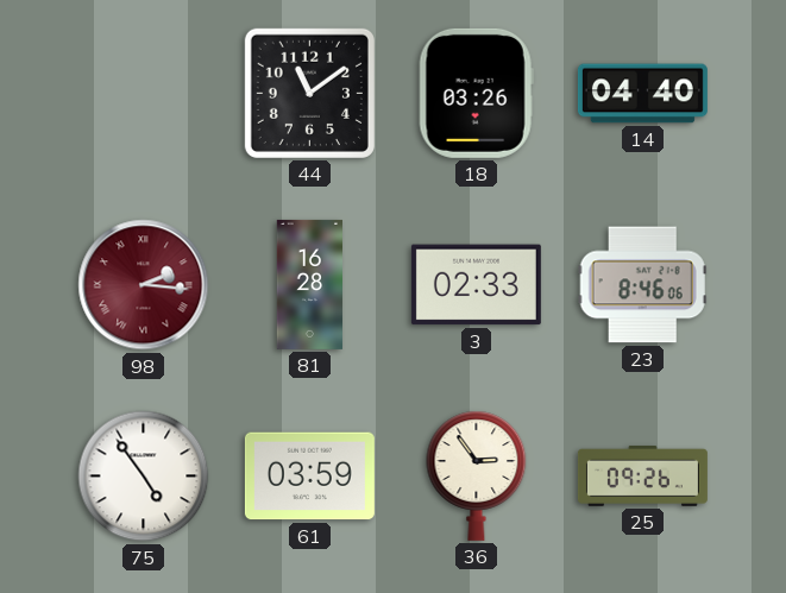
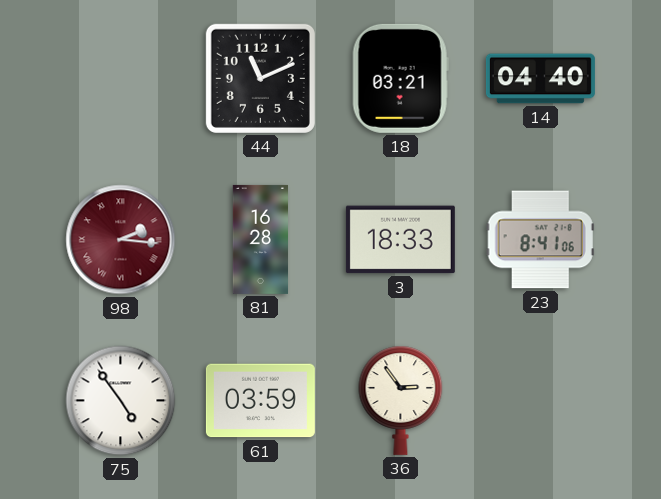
44: 11:09 -> 11:11
18: 03:26 -> 03:21
3: 02:33 -> 18:33
23: 8:46 -> 8:41
25: 09:26 -> none
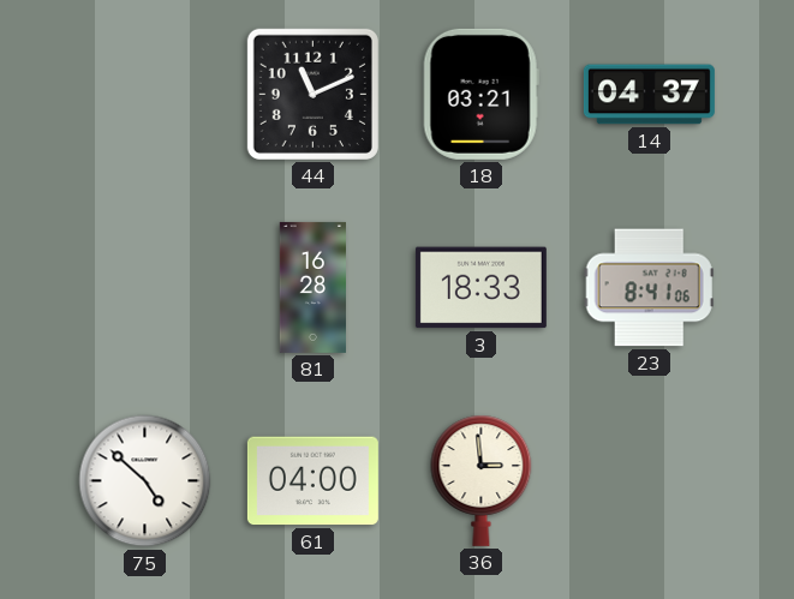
14: 04:40 -> 04:37
98: 2:16 -> none
75: 4:54 -> 4:52
61: 03:59 -> 04:00
36: 2:54 -> 2:59
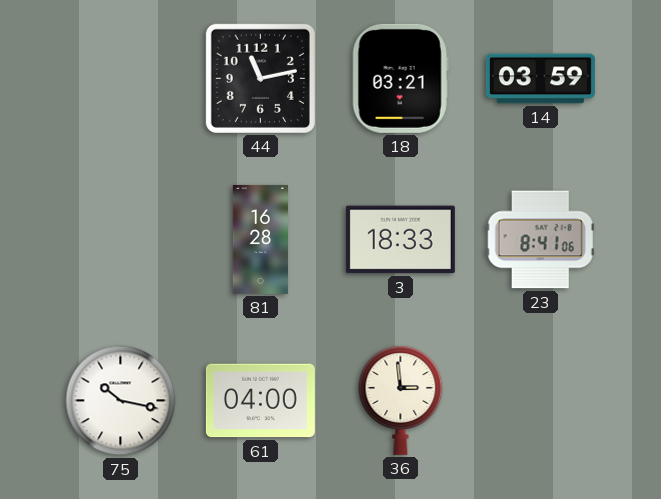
44: 11:11 -> 11:13
14: 04:37 -> 03:59
75: 4:52 -> 10:17
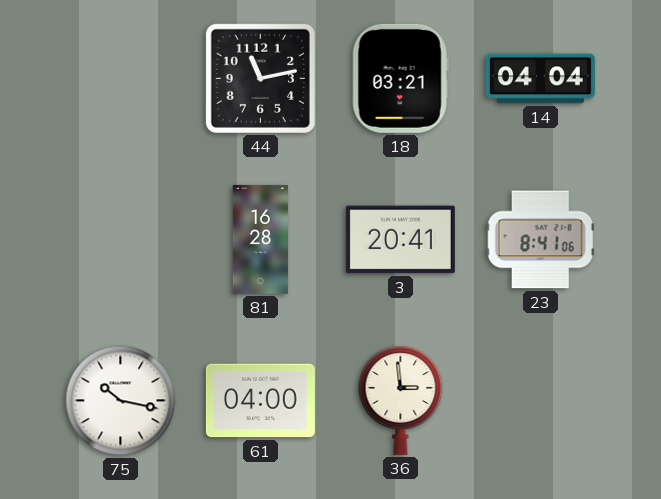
14: 03:59 -> 04:04
3: 18:33 -> 20:41
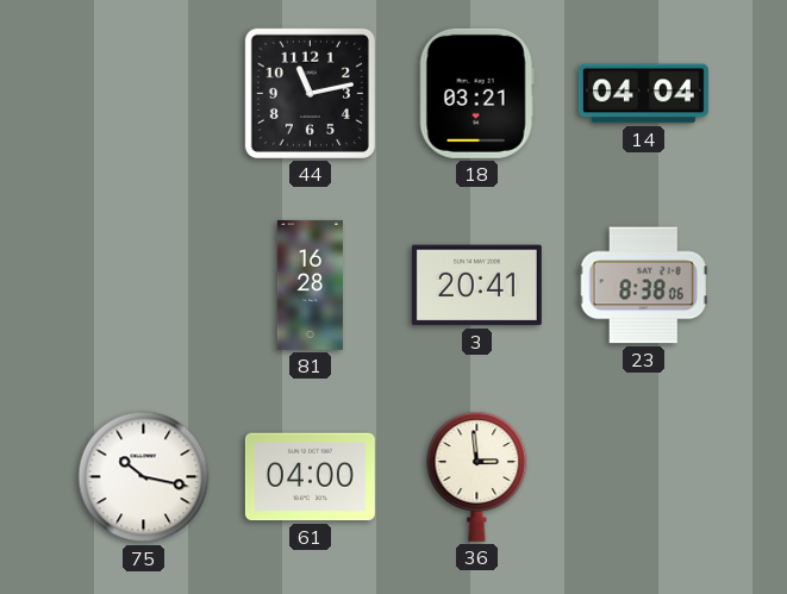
23: 8:41 -> 8:38
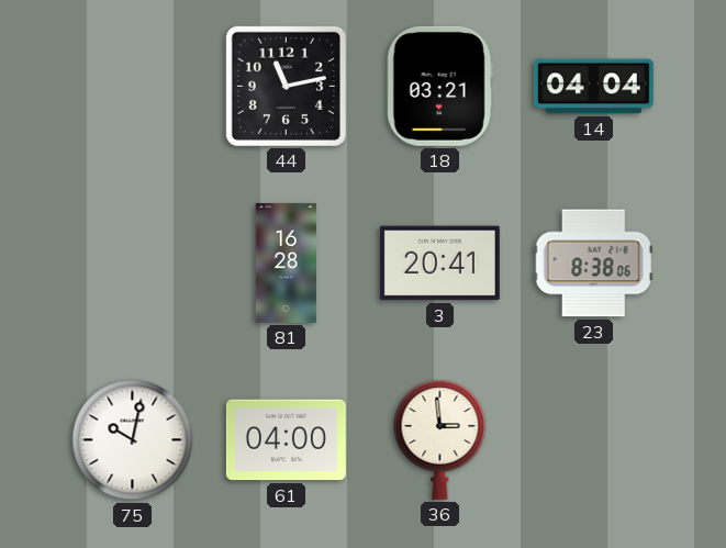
75: 10:17 -> 10:02
